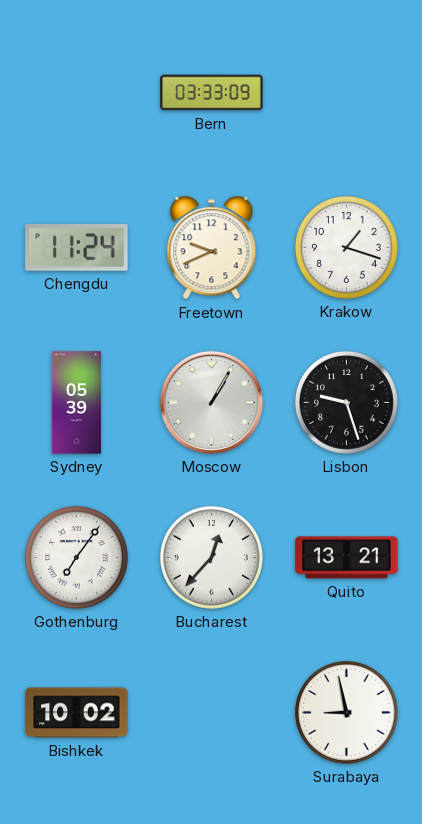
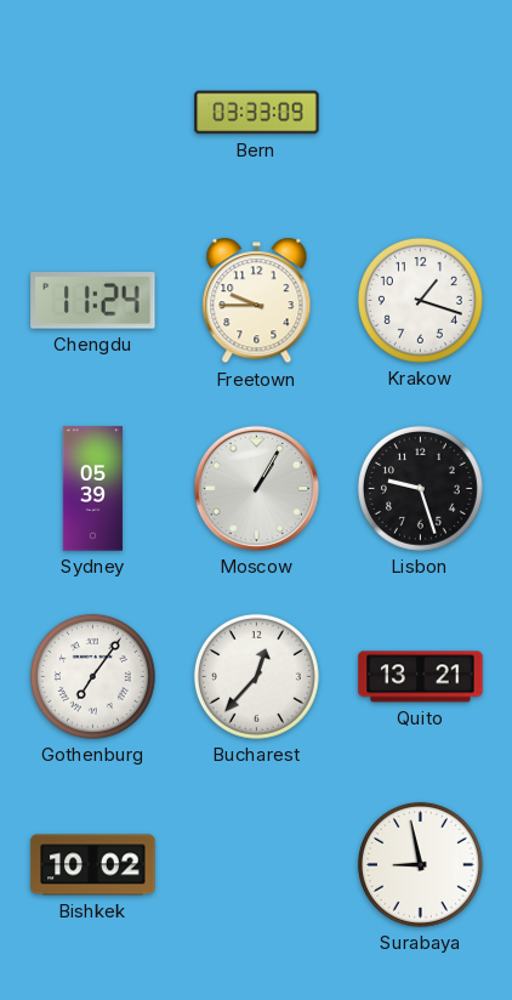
Freetown: 9:41 -> 9:45
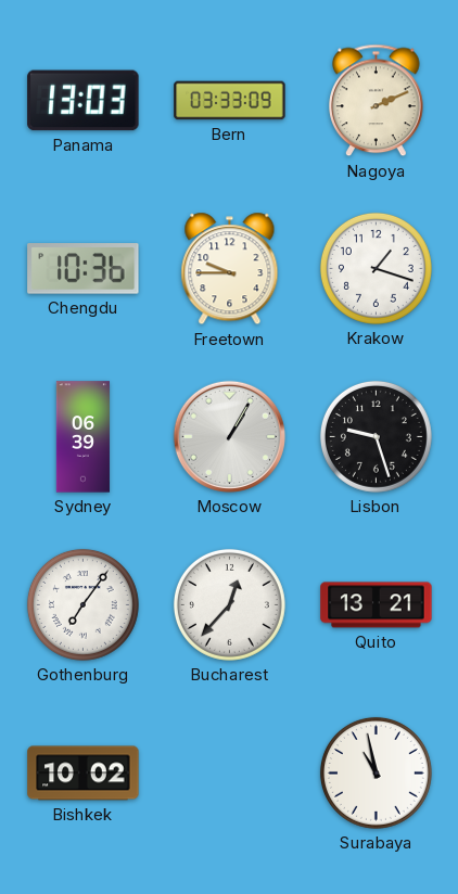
Panama: none -> 13:03
Nagoya: none -> 2:11
Chengdu: 11:24 -> 10:36
Sydney: 05:39 -> 06:39
Surabaya: 8:58 -> 10:58
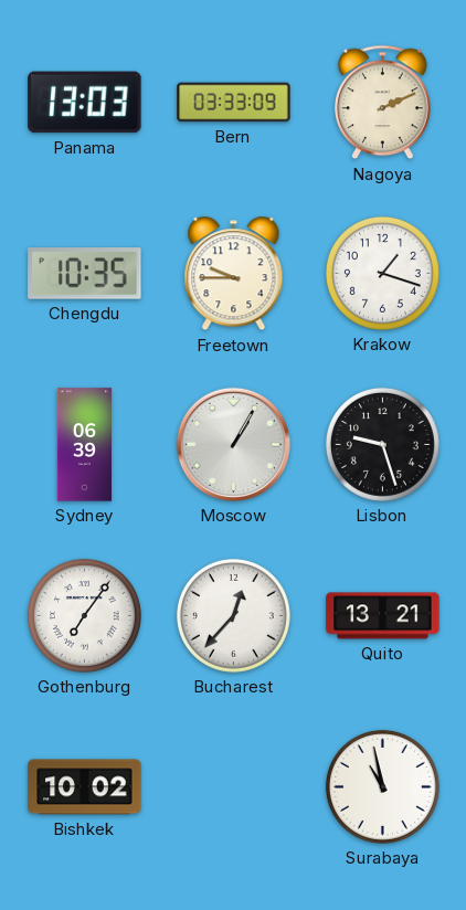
Chengdu: 10:36 -> 10:35
